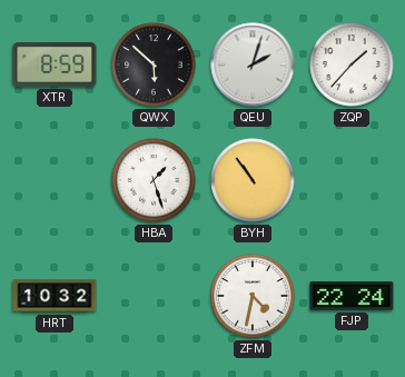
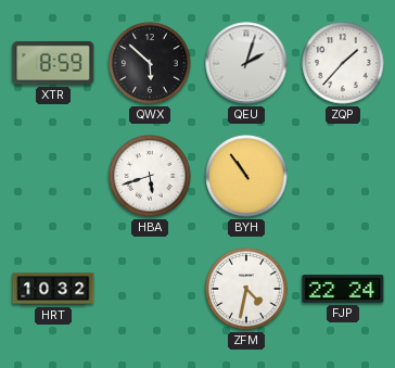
HBA: 1:27 -> 5:42
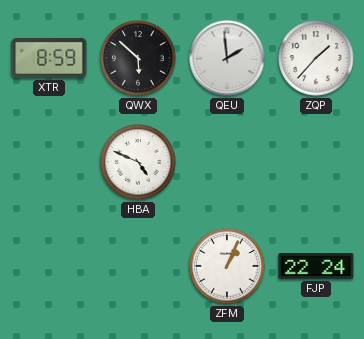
QEU: 2:03 -> 1:59
HBA: 5:42 -> 4:49
BYH: 10:54 -> none
HRT: 10:32 -> none
ZFM: 4:32 -> 1:04
